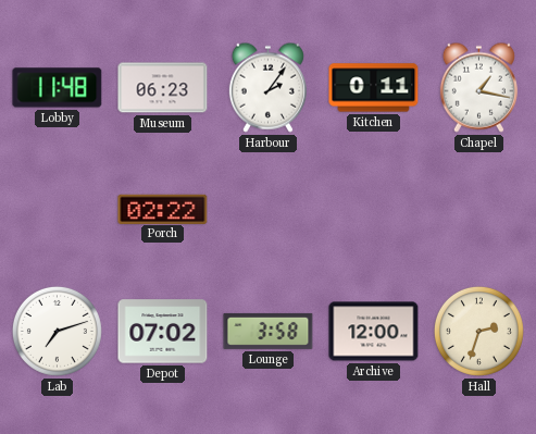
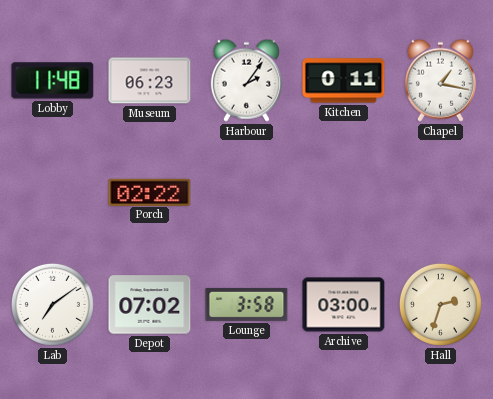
Lab: 7:12 -> 7:09
Archive: 12:00 -> 03:00
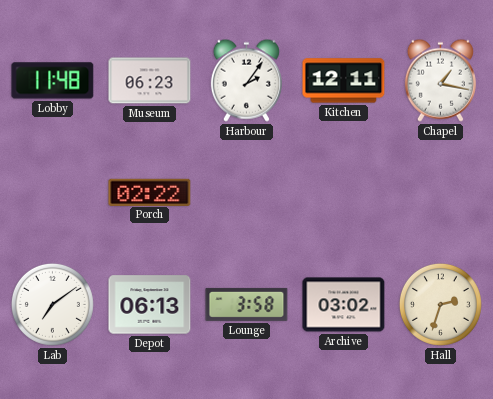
Kitchen: 0:11 -> 12:11
Depot: 07:02 -> 06:13
Archive: 03:00 -> 03:02
